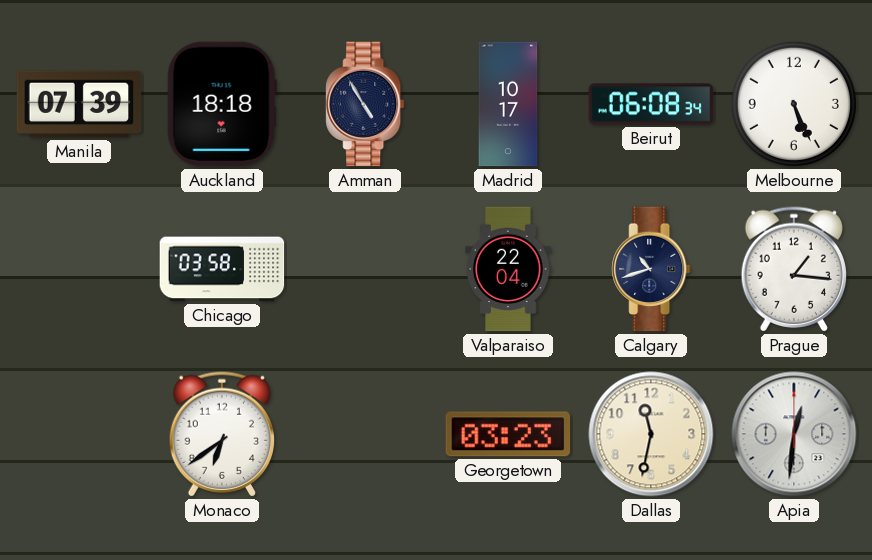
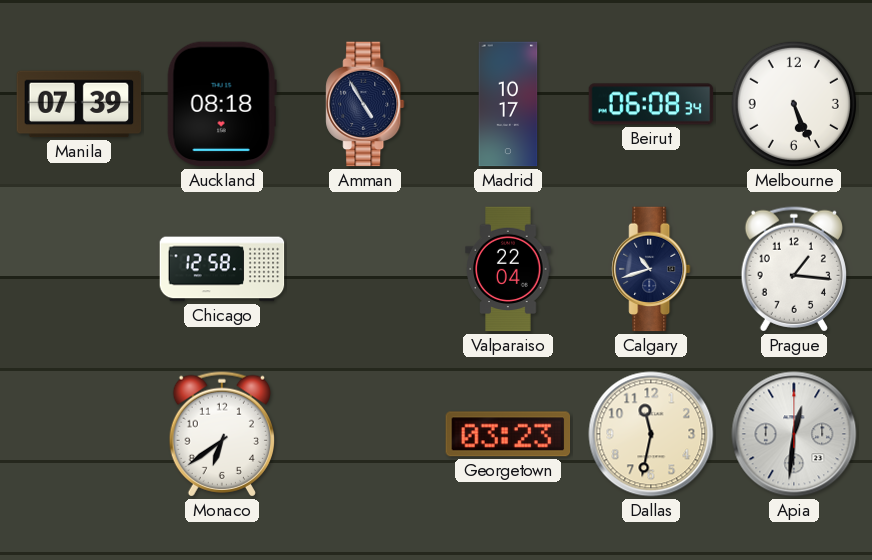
Auckland: 18:18 -> 08:18
Chicago: 03:58 -> 12:58
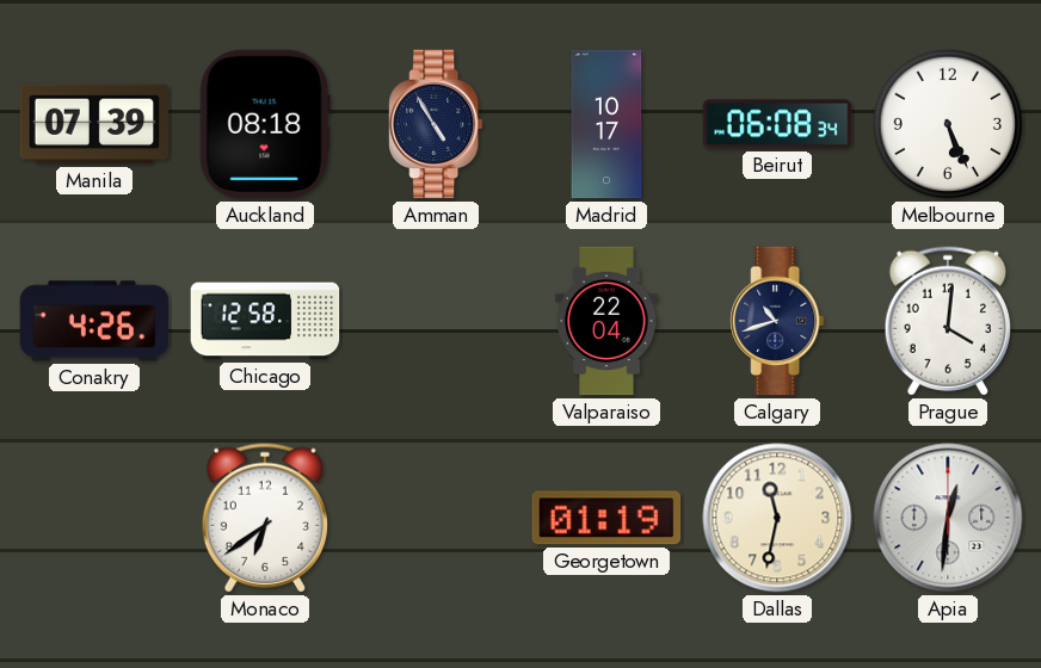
Conakry: none -> 4:26
Prague: 1:16 -> 4:01
Georgetown: 03:23 -> 01:19
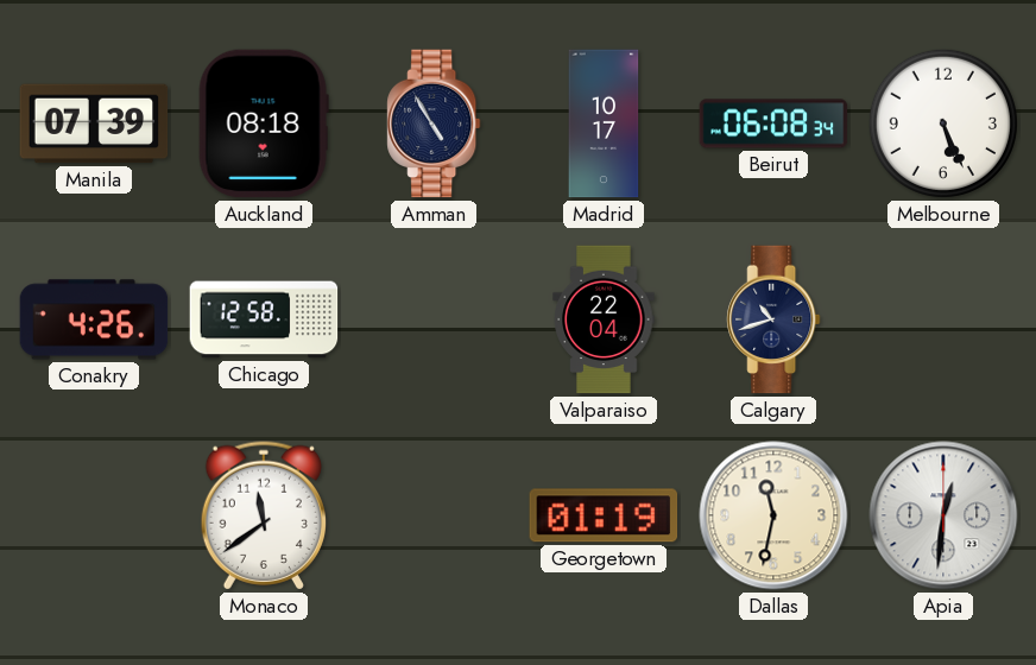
Prague: 4:01 -> none
Monaco: 6:39 -> 11:39
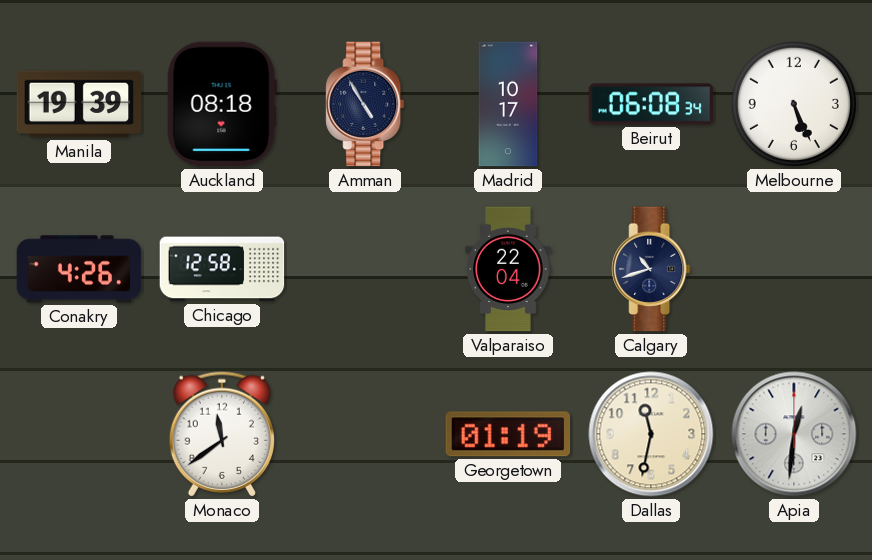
Manila: 07:39 -> 19:39
